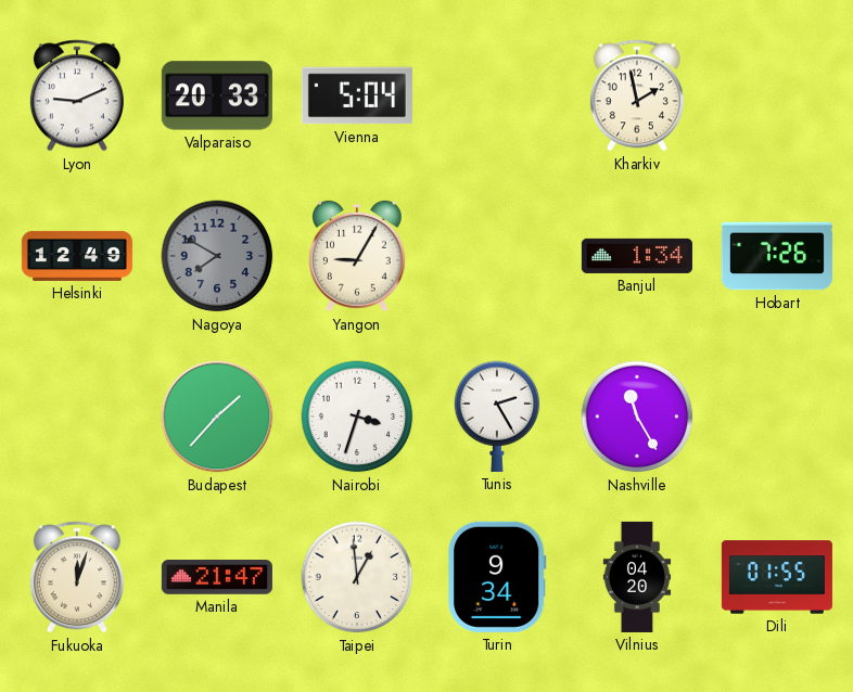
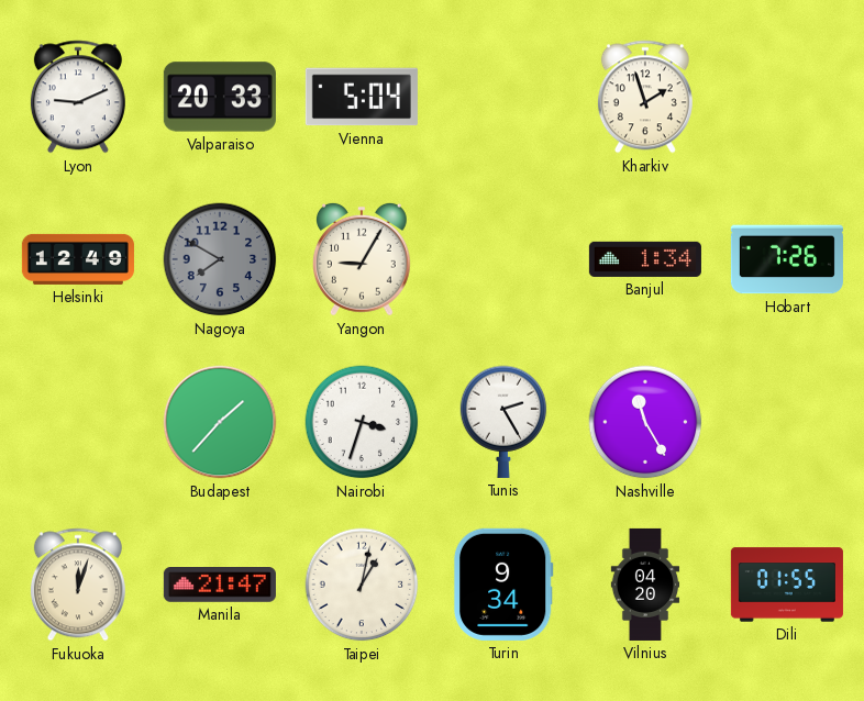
Kharkiv: 1:58 -> 1:57
Taipei: 12:59 -> 1:02
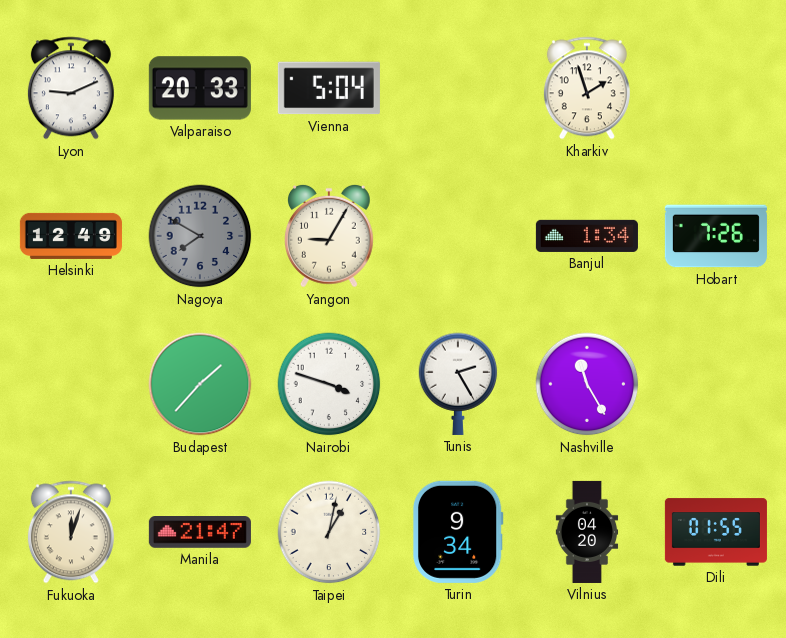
Nairobi: 3:33 -> 3:48
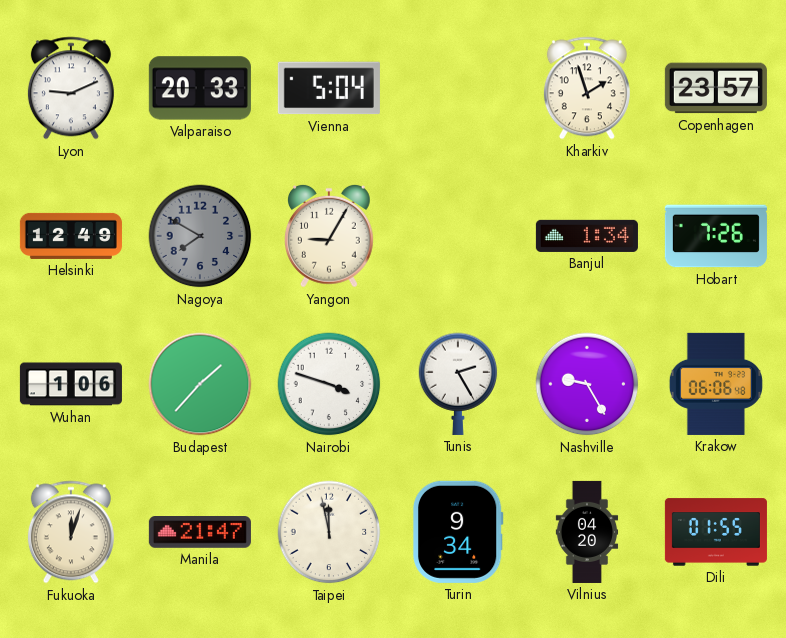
Copenhagen: none -> 23:57
Wuhan: none -> 1:06
Nashville: 11:25 -> 9:25
Krakow: none -> 06:06
Taipei: 1:02 -> 11:58
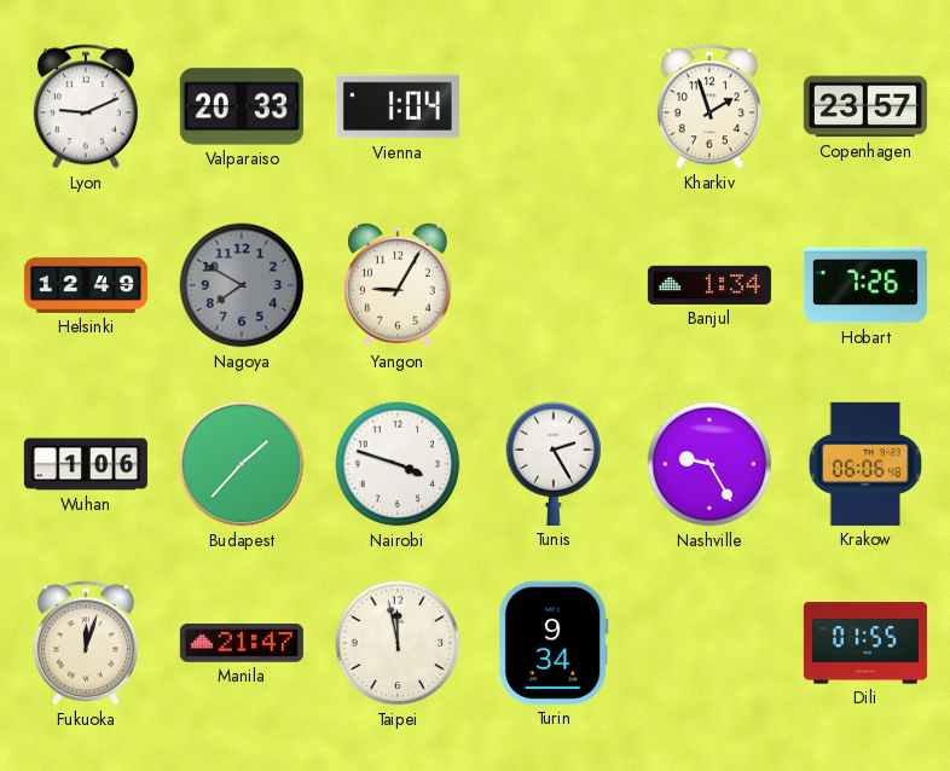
Vienna: 5:04 -> 1:04
Vilnius: 04:20 -> none
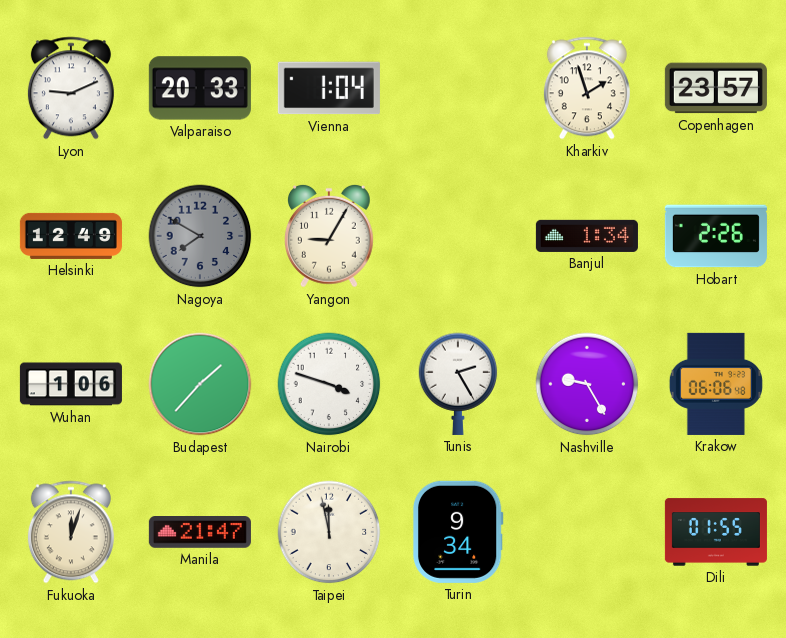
Hobart: 7:26 -> 2:26
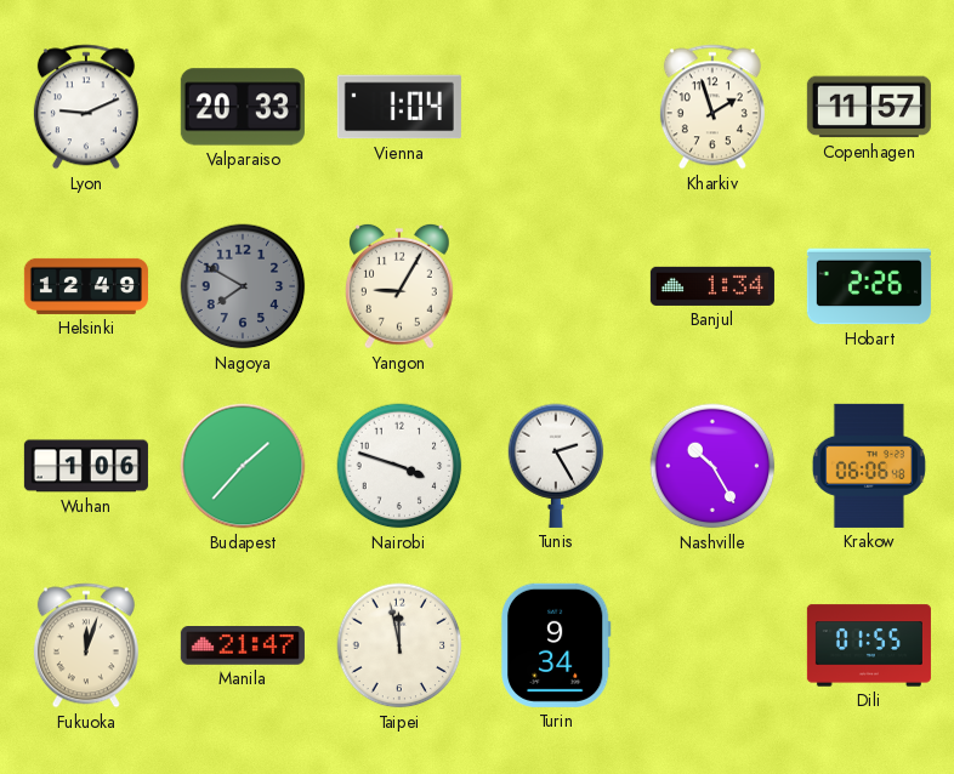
Copenhagen: 23:57 -> 11:57
Nashville: 9:25 -> 10:25
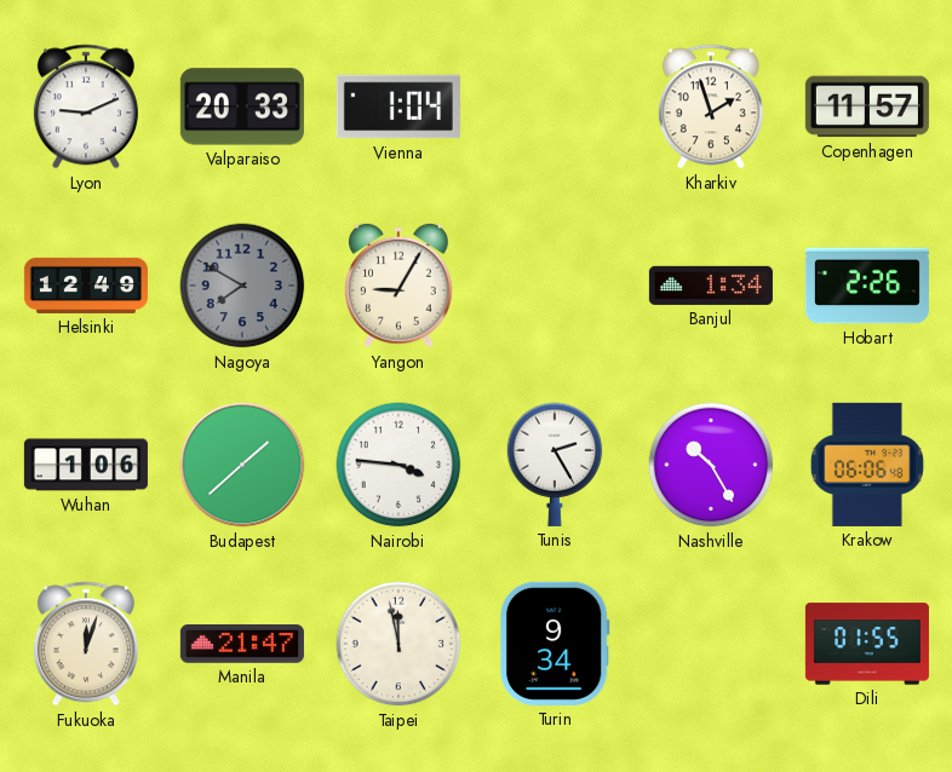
Budapest: 1:37 -> 1:38
Nairobi: 3:48 -> 3:46
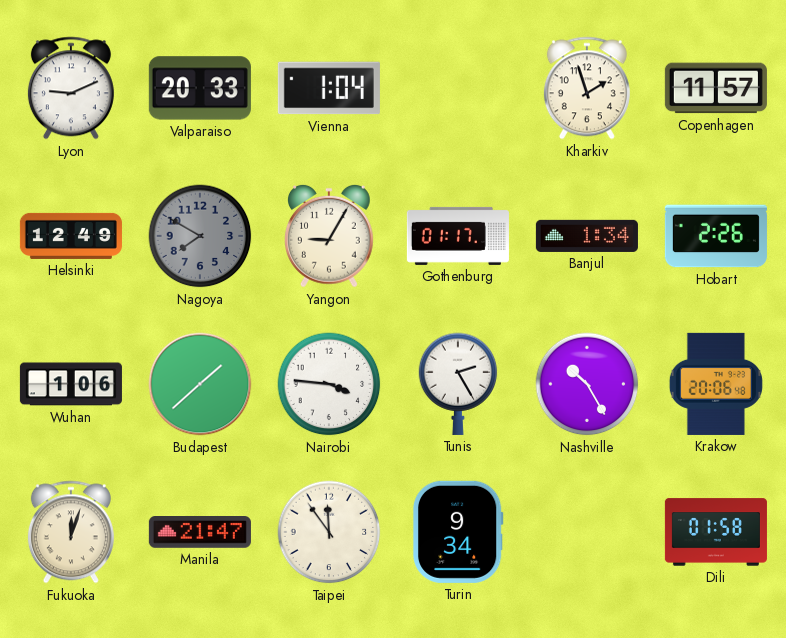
Gothenburg: none -> 01:17
Krakow: 06:06 -> 20:06
Taipei: 11:58 -> 11:54
Dili: 01:55 -> 01:58
